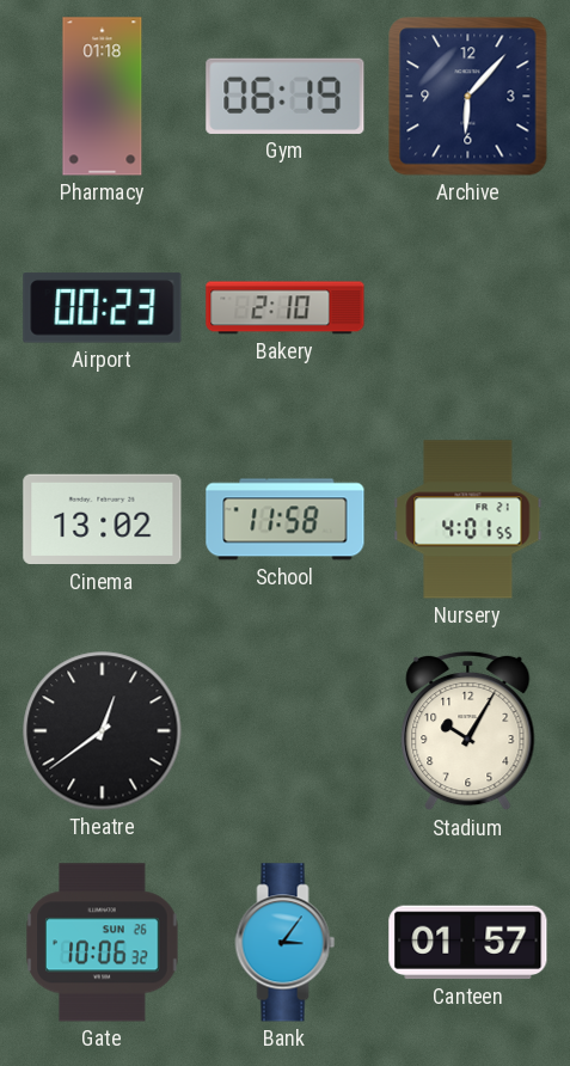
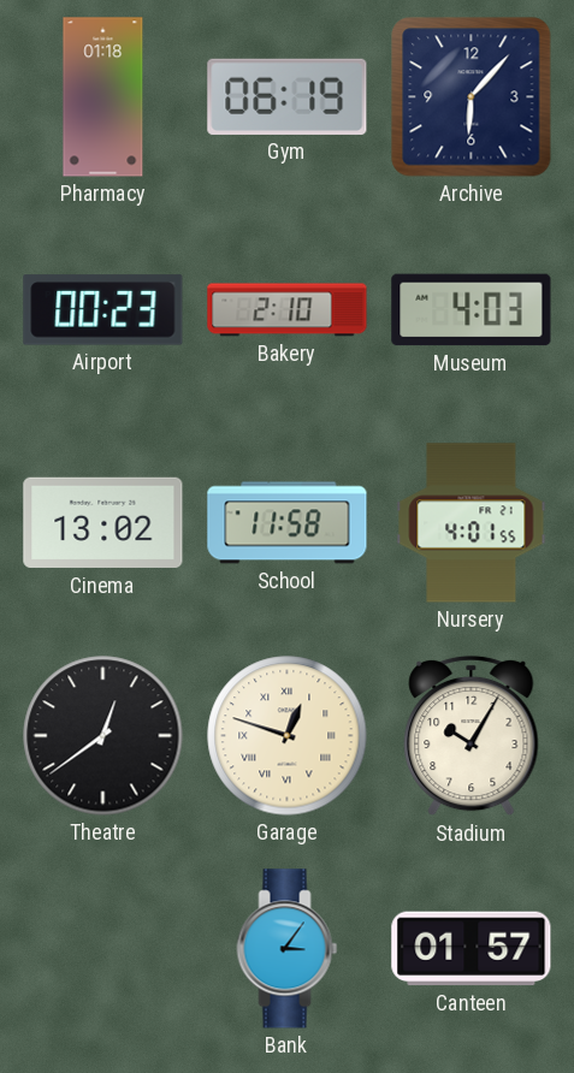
Museum: none -> 4:03
Garage: none -> 12:48
Gate: 10:06 -> none
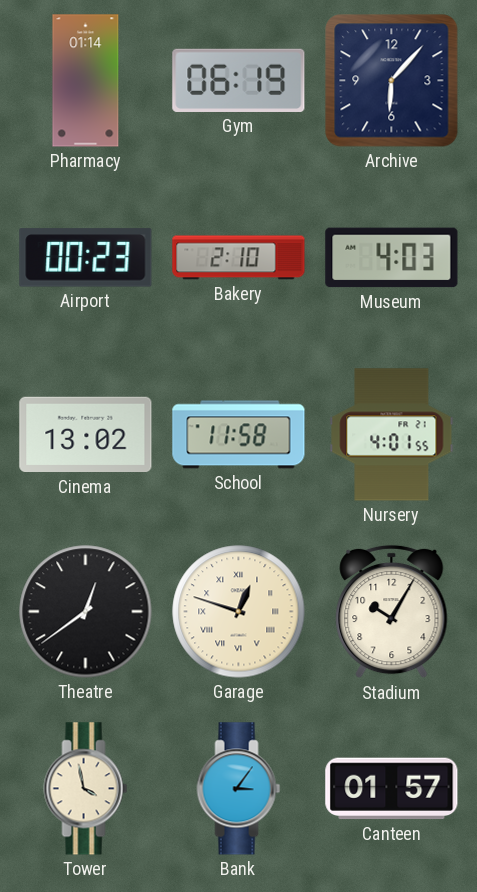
Pharmacy: 01:18 -> 01:14
Tower: none -> 3:58
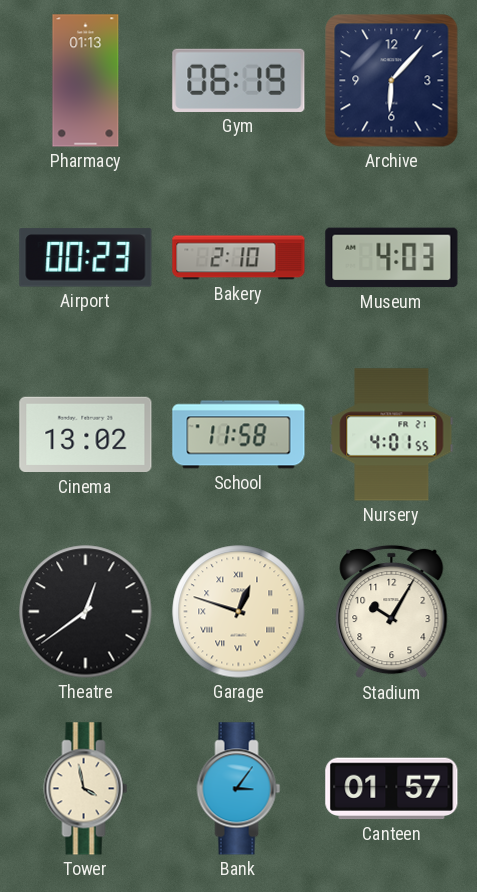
Pharmacy: 01:14 -> 01:13
